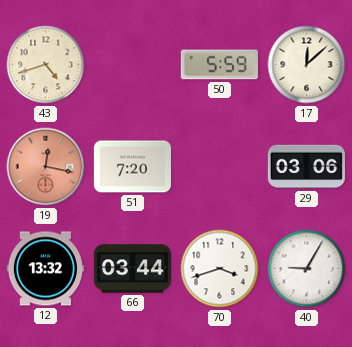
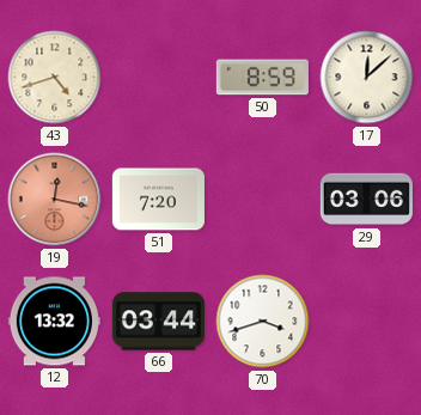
50: 5:59 -> 8:59
40: 9:05 -> none
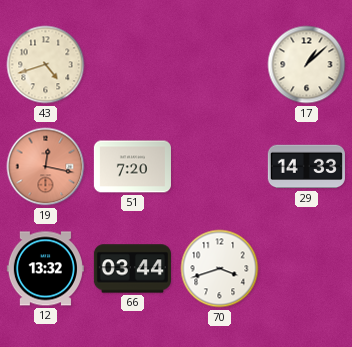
50: 8:59 -> none
17: 12:08 -> 1:08
29: 03:06 -> 14:33
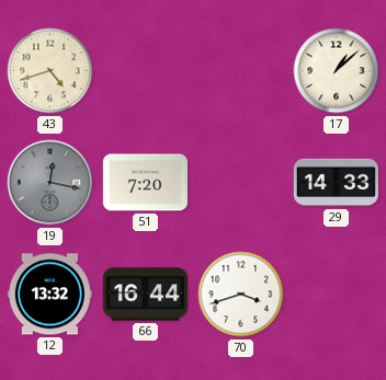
19 dial: salmon -> grey
66: 03:44 -> 16:44
